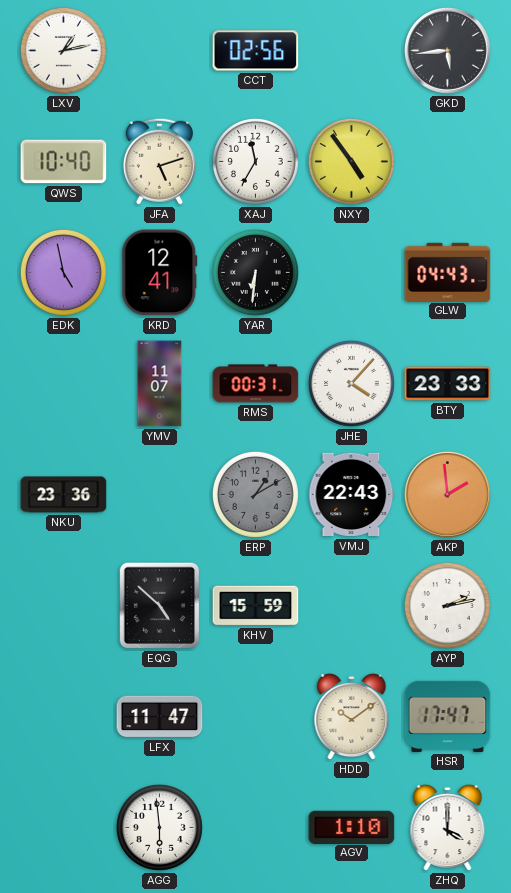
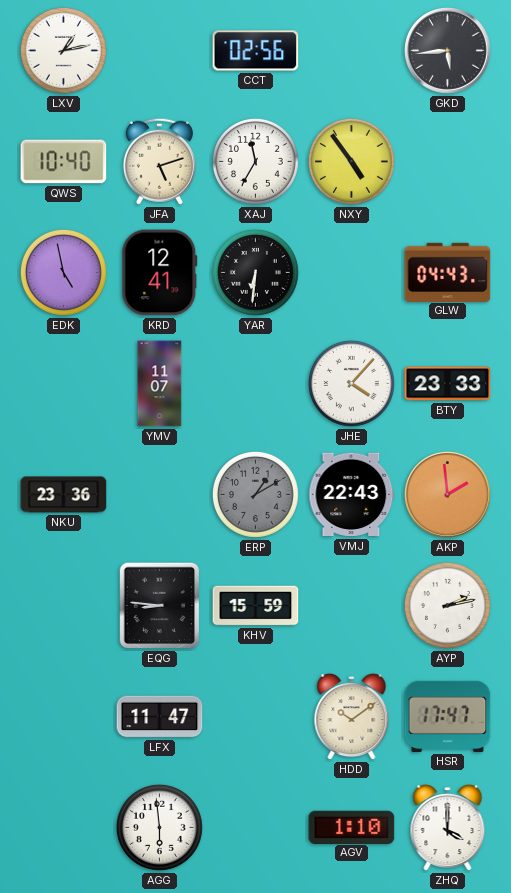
RMS: 00:31 -> none
EQG: 4:52 -> 8:46
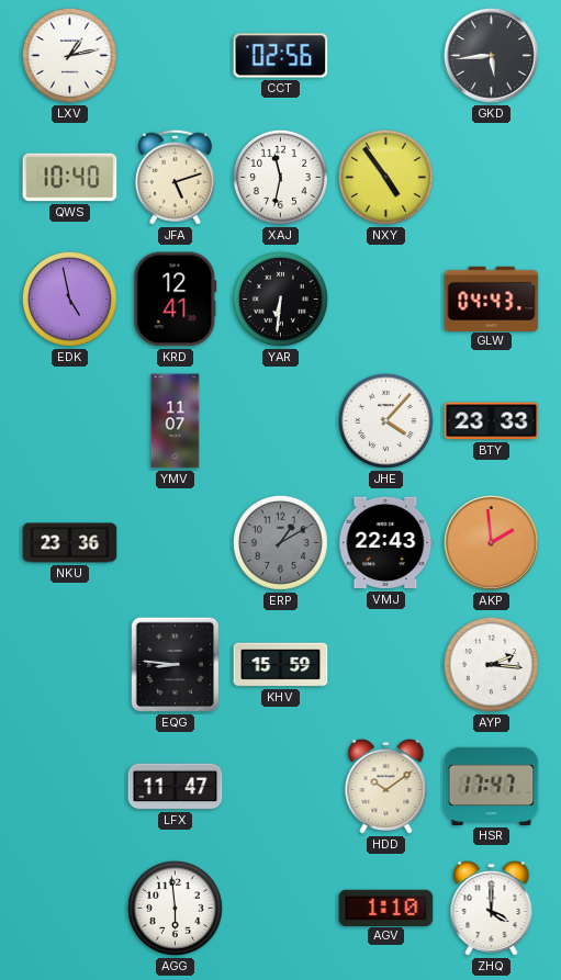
XAJ: 11:35 -> 11:32
AYP: 2:13 -> 2:16
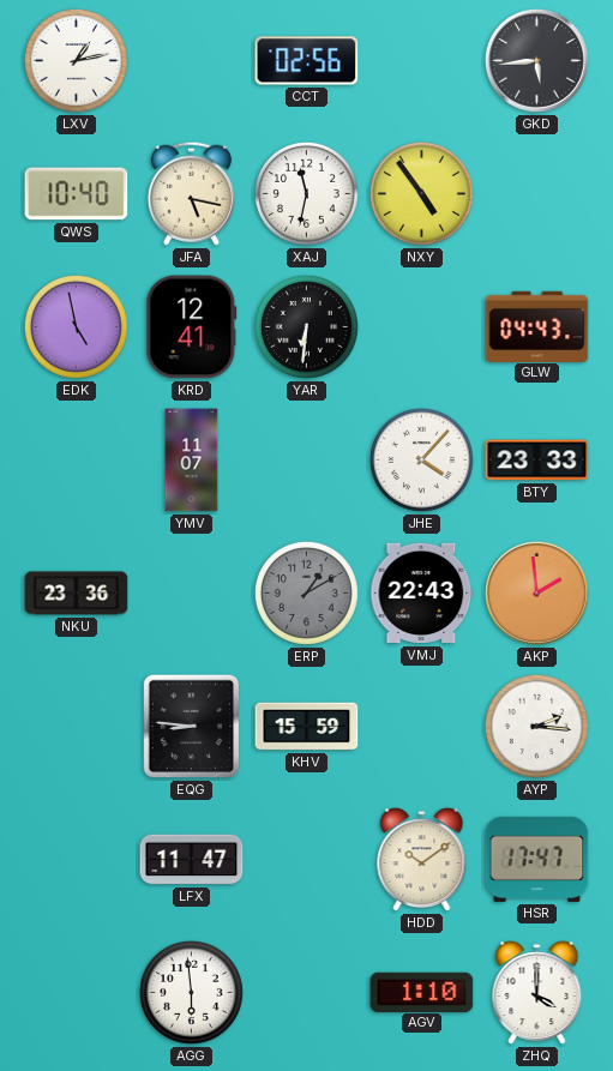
JFA: 5:12 -> 5:17
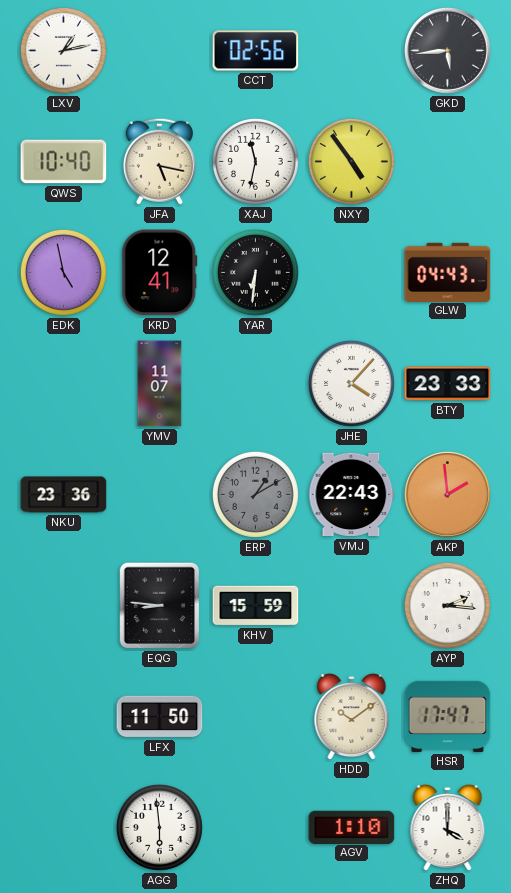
LFX: 11:47 -> 11:50
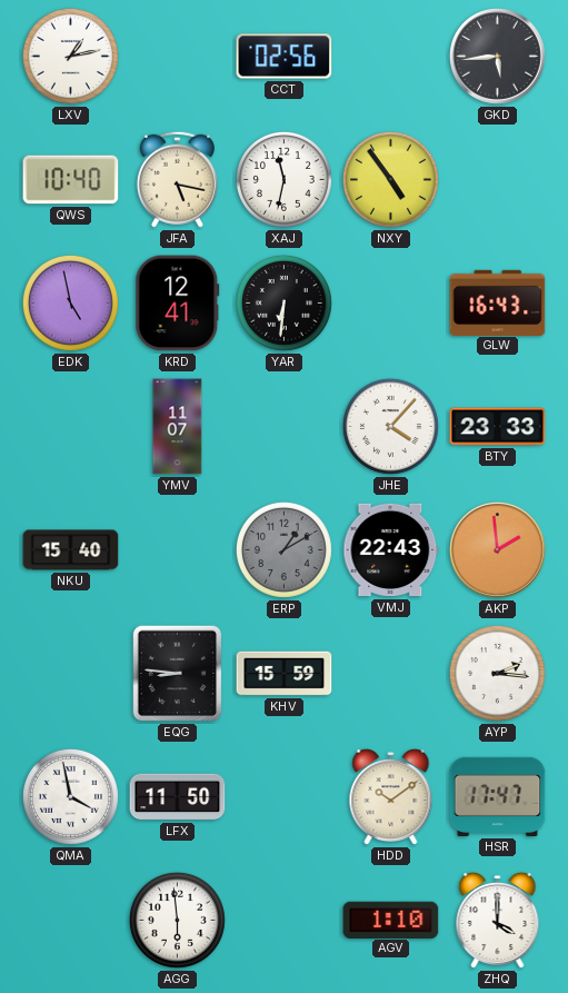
GLW: 04:43 -> 16:43
NKU: 23:36 -> 15:40
QMA: none -> 3:58
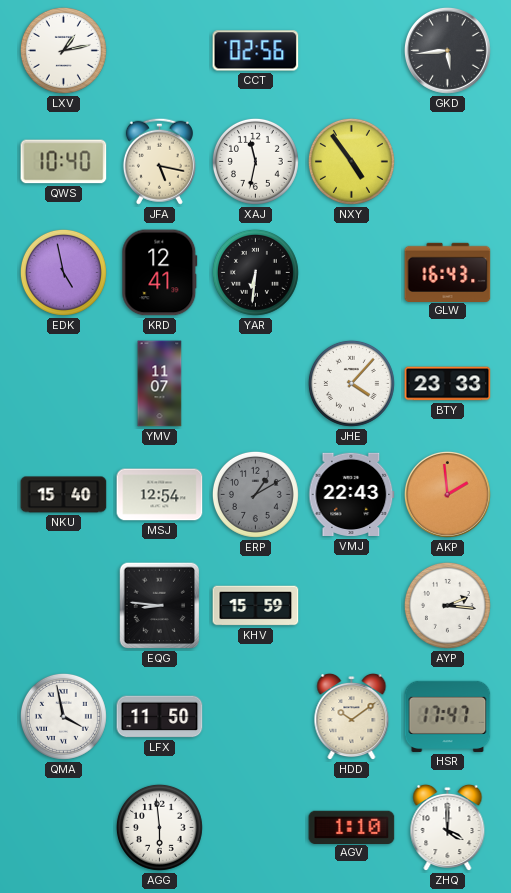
MSJ: none -> 12:54
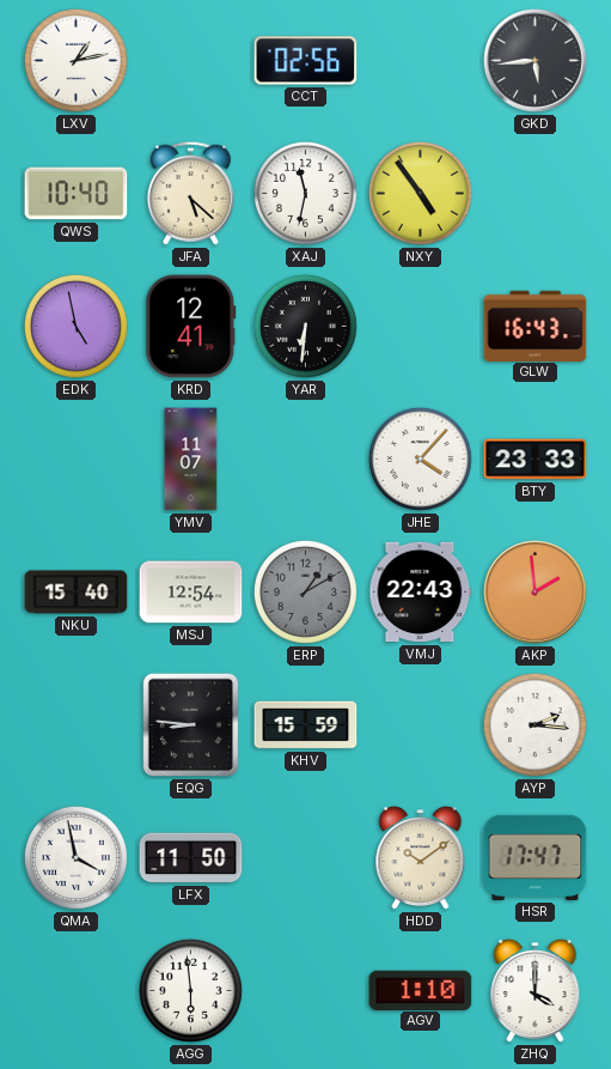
JFA: 5:17 -> 5:22
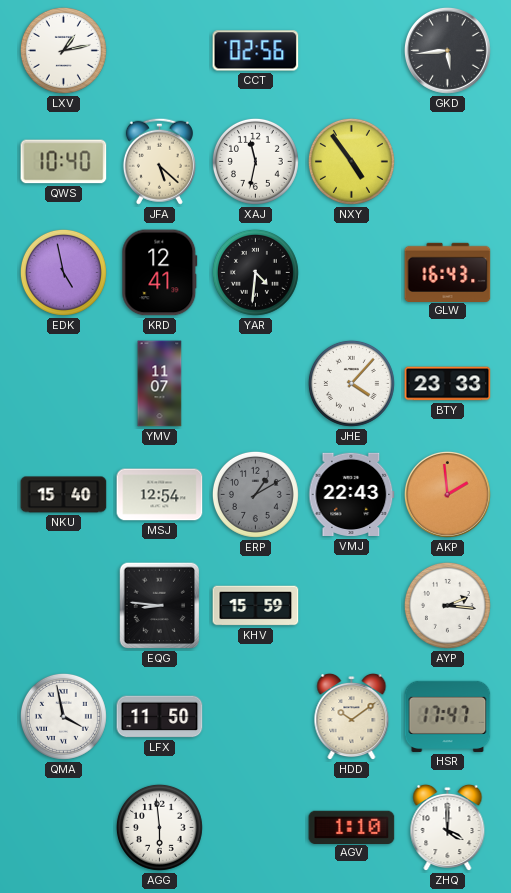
YAR: 6:31 -> 4:31
